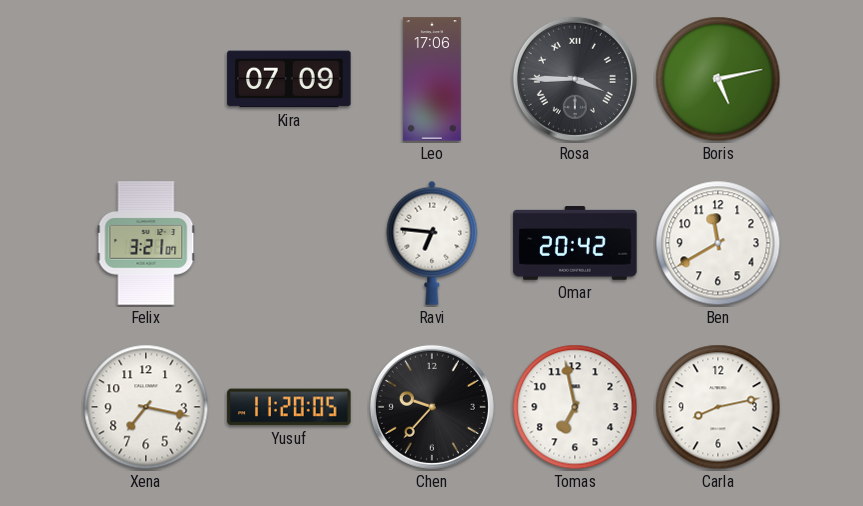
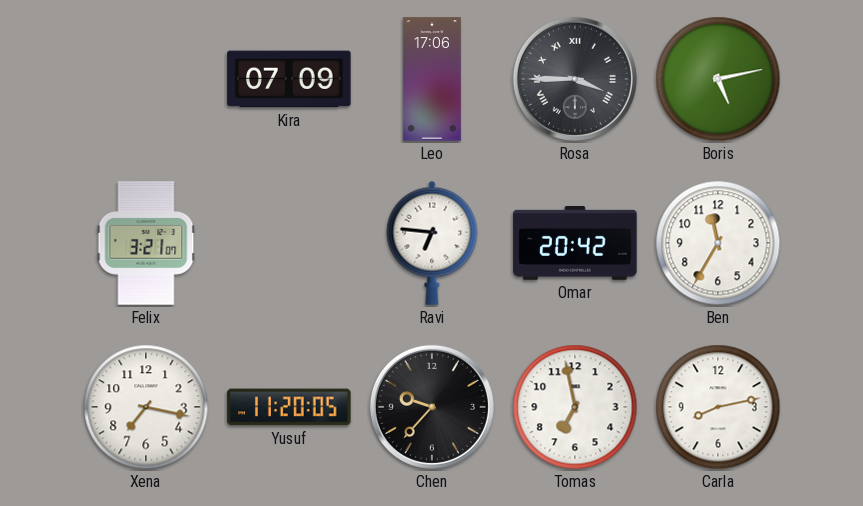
Ben: 11:40 -> 11:35
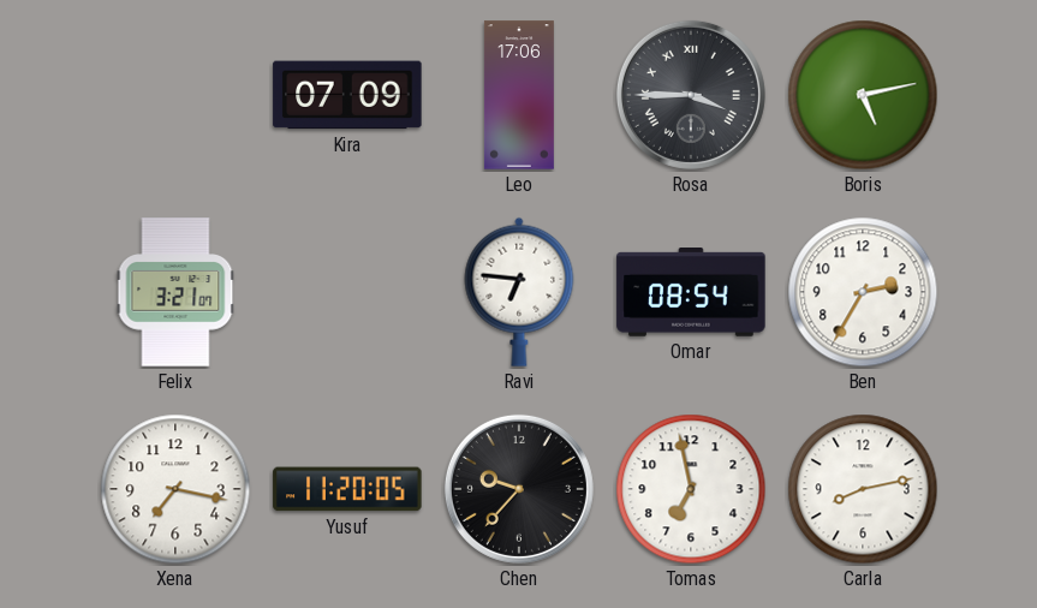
Omar: 20:42 -> 08:54
Ben: 11:35 -> 2:35
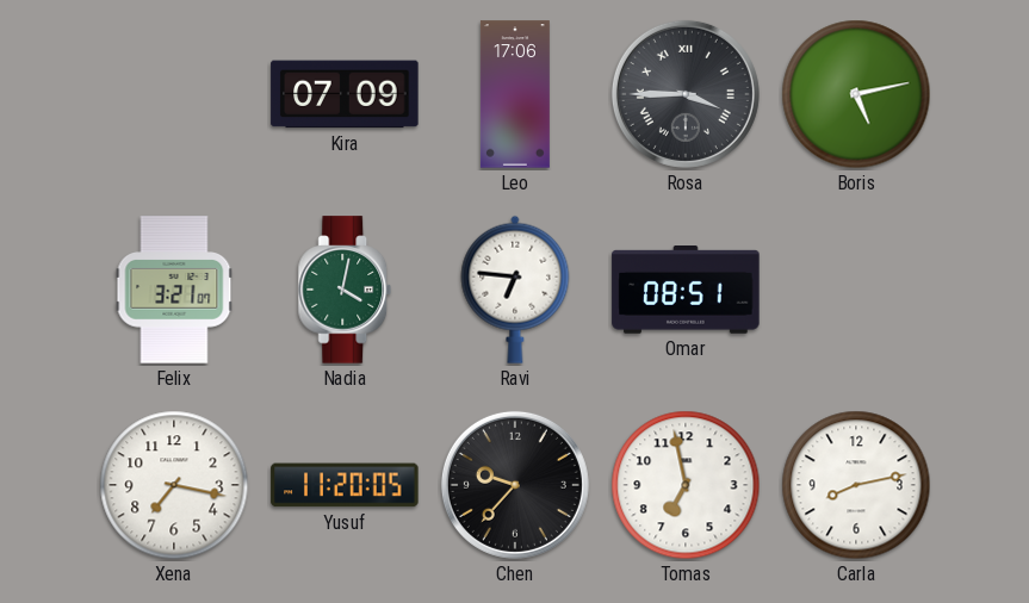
Nadia: none -> 4:02
Omar: 08:54 -> 08:51
Ben: 2:35 -> none
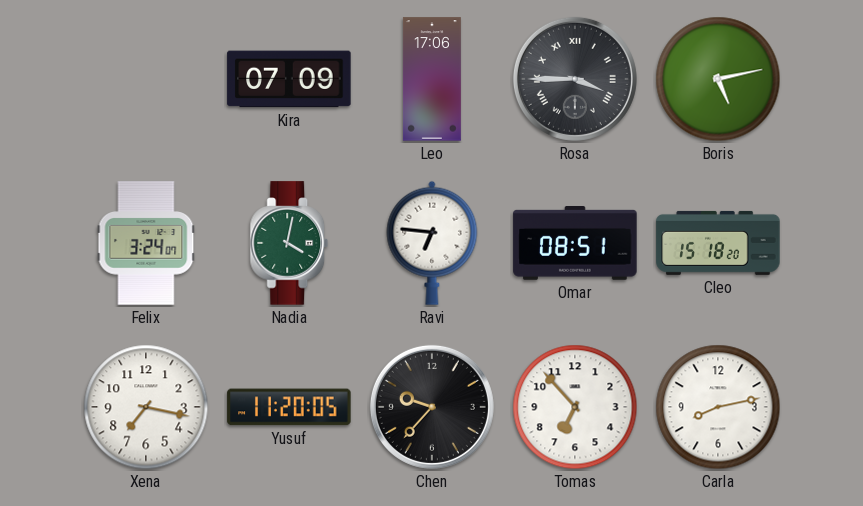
Felix: 3:21 -> 3:24
Cleo: none -> 15:18
Tomas: 6:58 -> 6:53
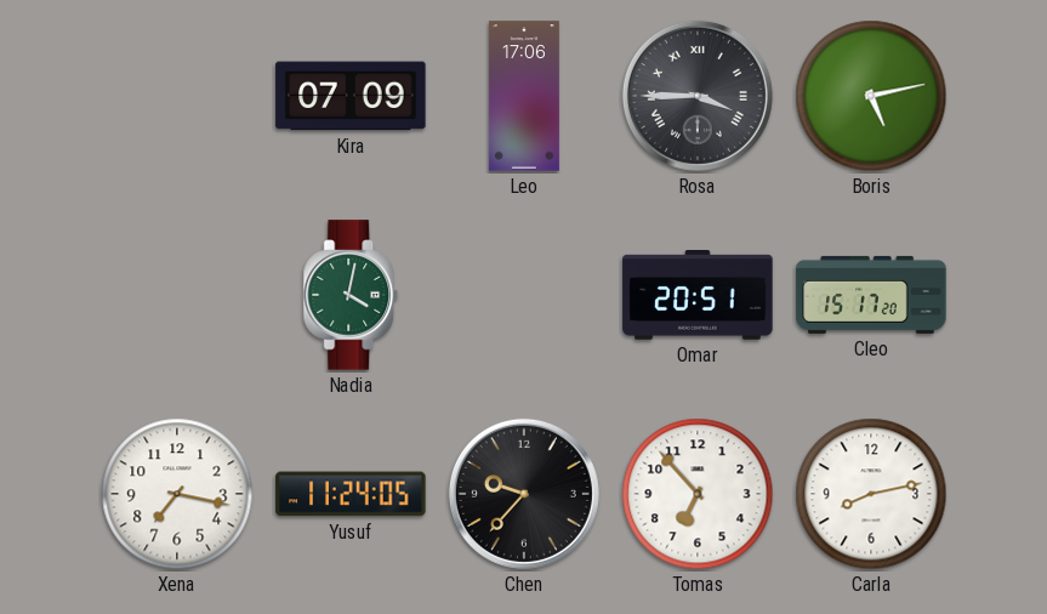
Felix: 3:24 -> none
Ravi: 6:46 -> none
Omar: 08:51 -> 20:51
Cleo: 15:18 -> 15:17
Yusuf: 11:20 -> 11:24
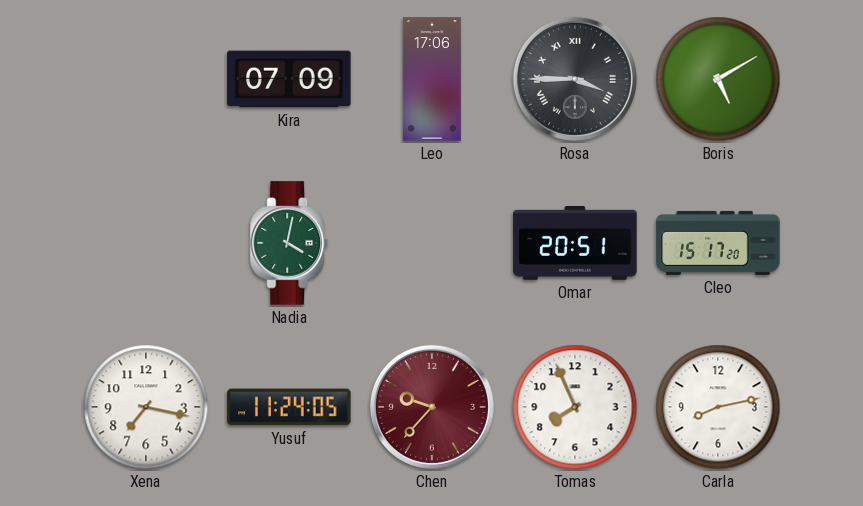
Boris: 5:13 -> 5:10
Chen dial: black -> burgundy
Tomas: 6:53 -> 7:56
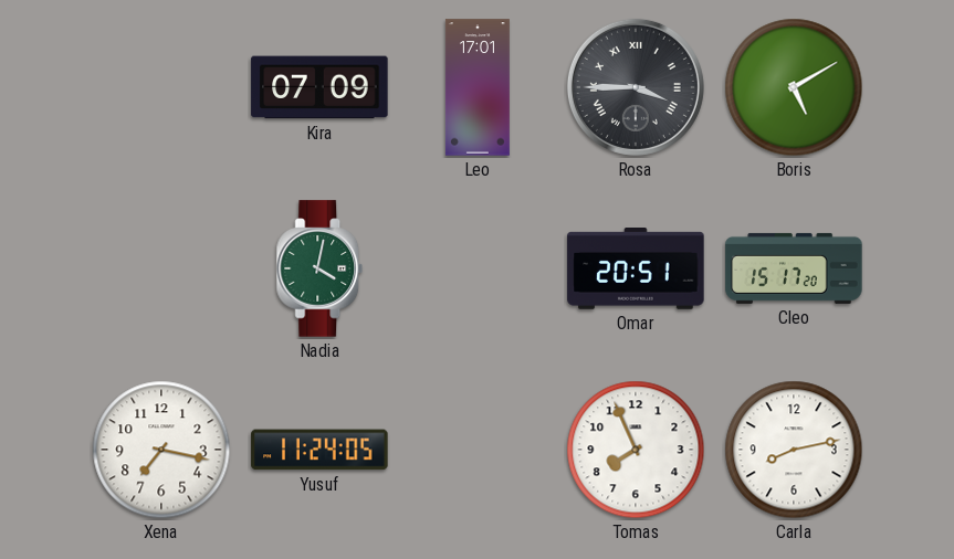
Leo: 17:06 -> 17:01
Chen: 9:37 -> none
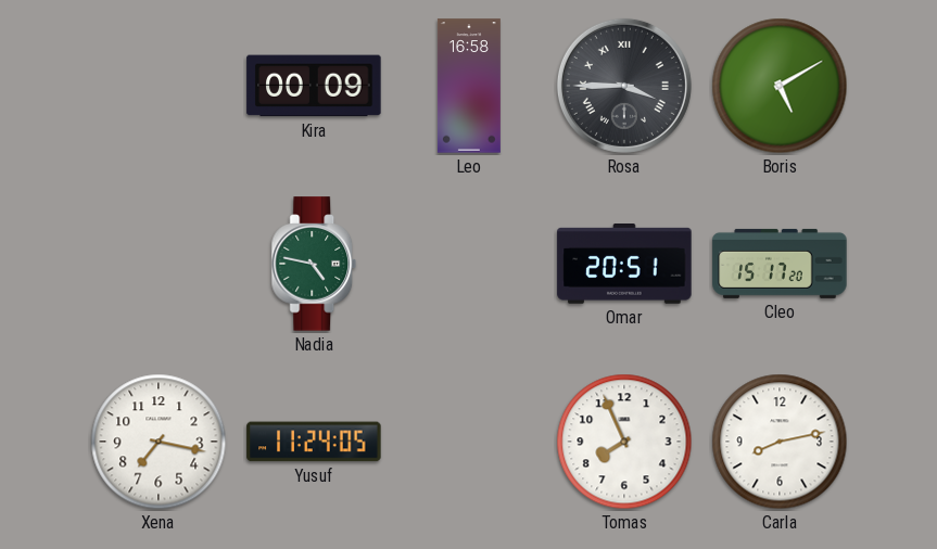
Kira: 07:09 -> 00:09
Leo: 17:01 -> 16:58
Nadia: 4:02 -> 4:47
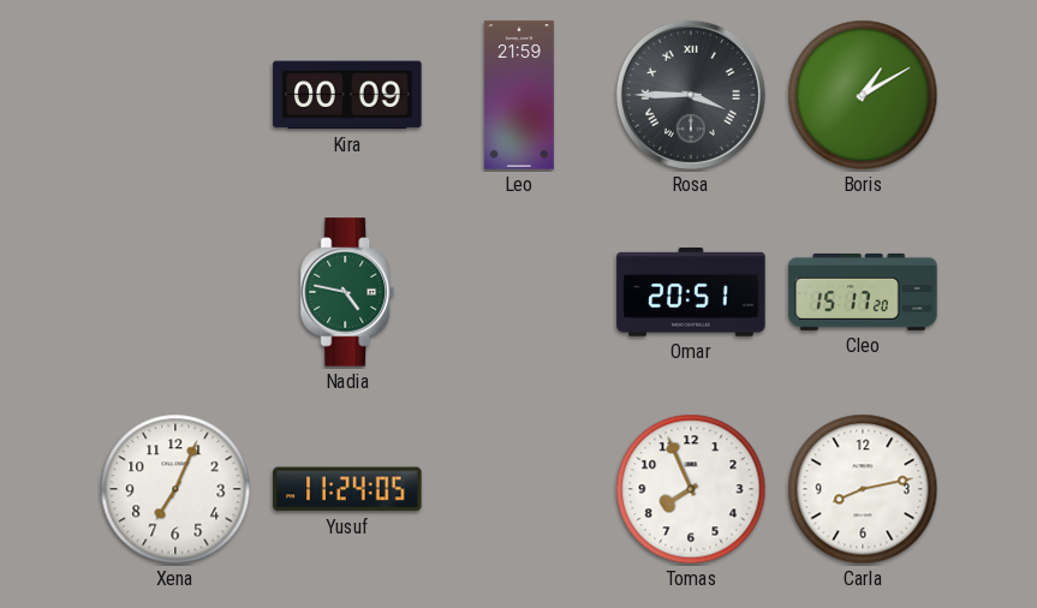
Leo: 16:58 -> 21:59
Boris: 5:10 -> 1:10
Xena: 7:17 -> 7:04
